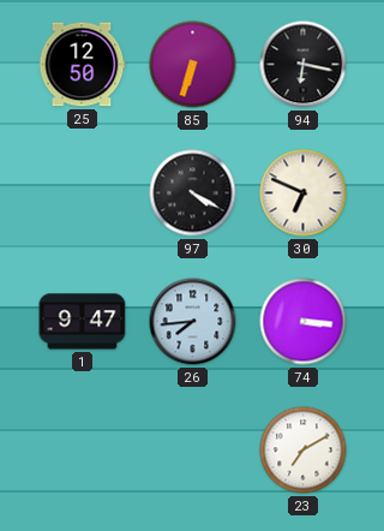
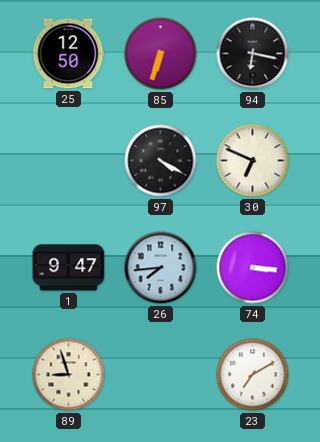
89: none -> 8:57
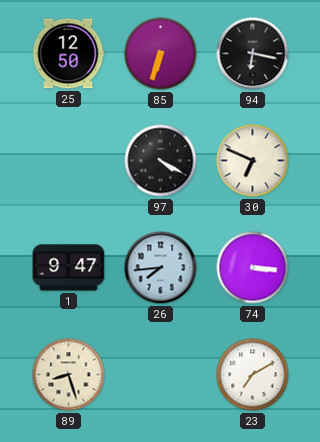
89: 8:57 -> 8:27
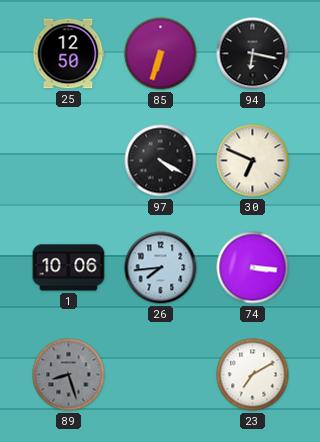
1: 9:47 -> 10:06
89 dial: cream -> grey
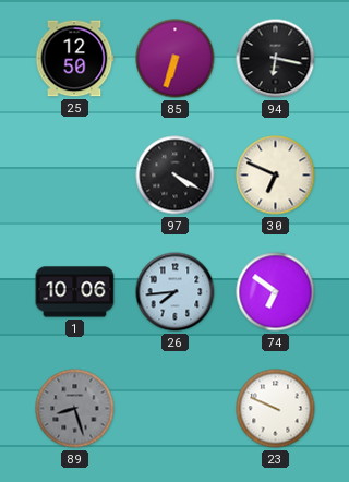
74: 3:16 -> 6:51
23: 7:10 -> 9:49
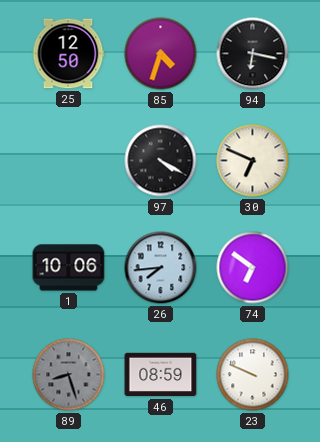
85: 6:33 -> 4:33
46: none -> 08:59
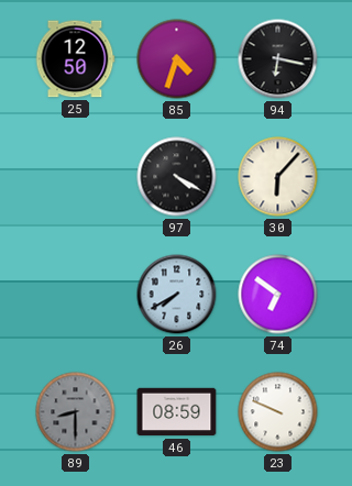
30: 6:49 -> 6:07
1: 10:06 -> none
26: 7:44 -> 7:40
89: 8:27 -> 8:30
